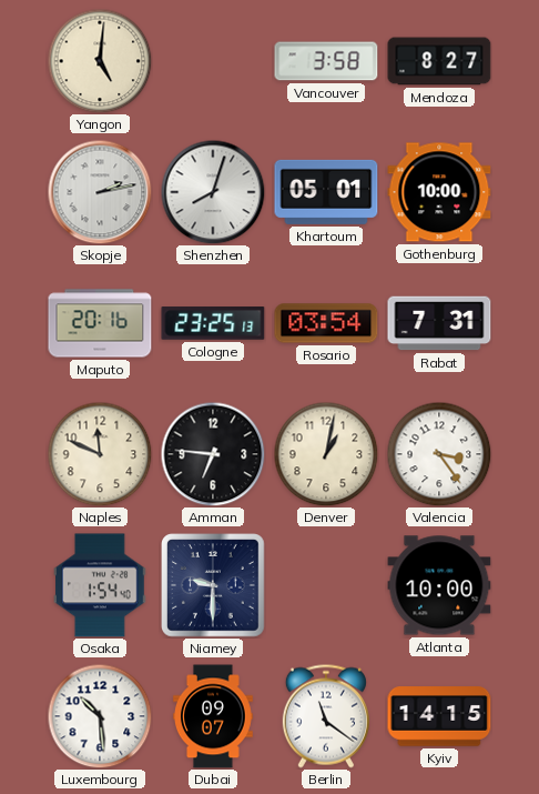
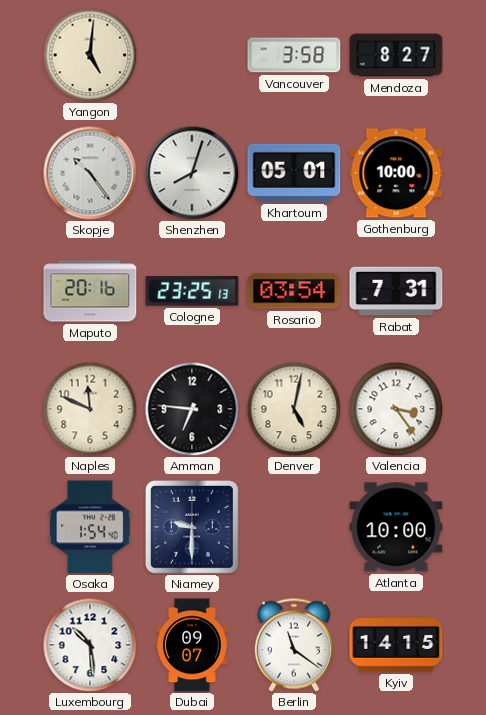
Skopje: 2:13 -> 10:24
Denver: 1:02 -> 5:02
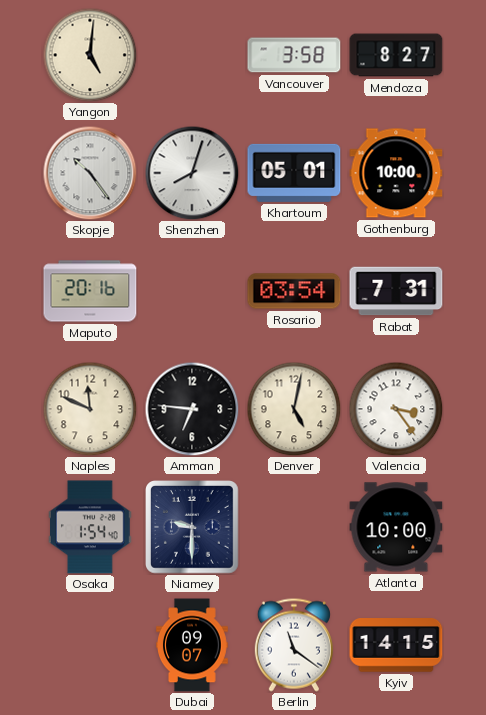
Cologne: 23:25 -> none
Luxembourg: 10:29 -> none
